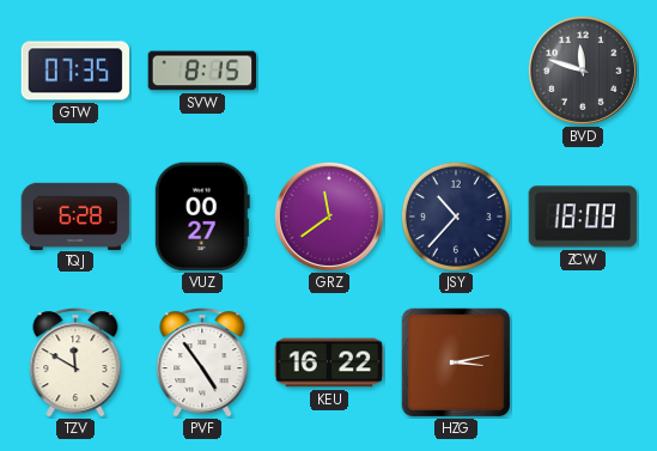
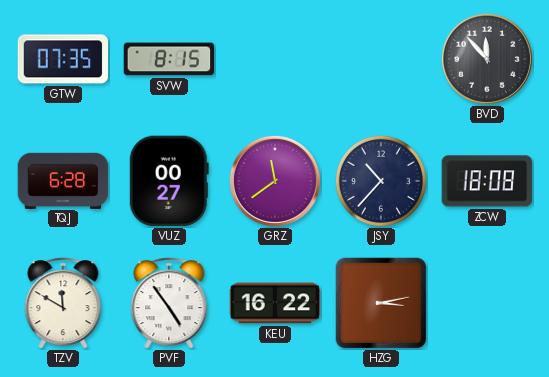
BVD: 11:48 -> 11:53
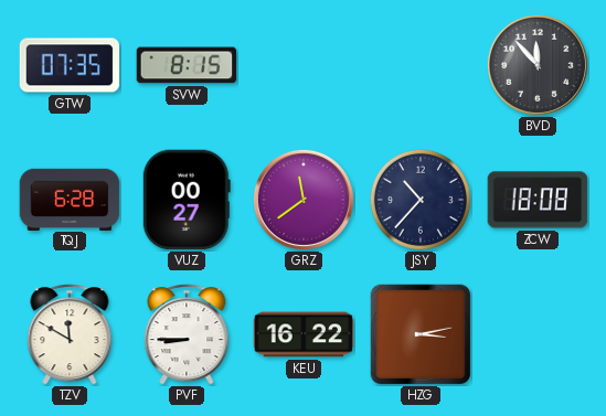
PVF: 4:54 -> 8:45
